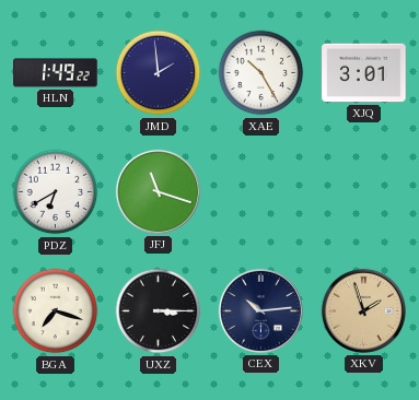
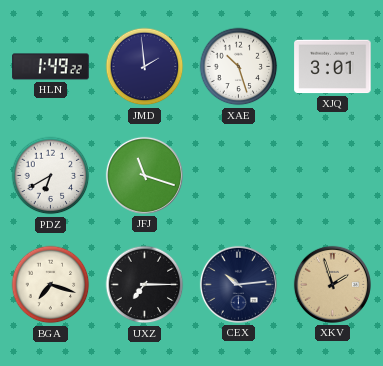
XAE: 10:25 -> 10:27
UXZ: 3:15 -> 7:15
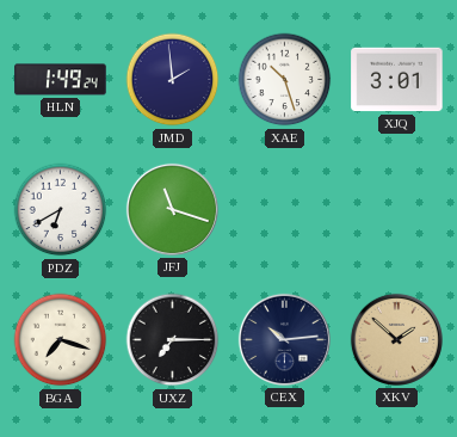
HLN: 1:49:22 -> 1:49:24
XKV: 1:57 -> 1:52
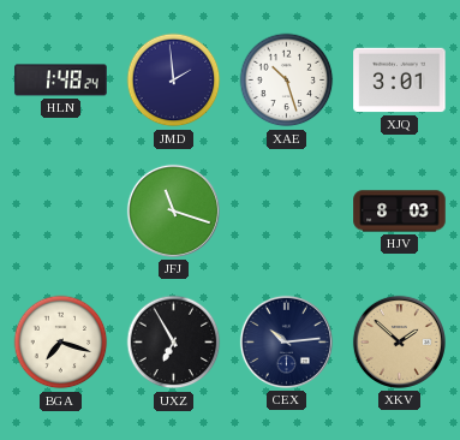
HLN: 1:49 -> 1:48
PDZ: 6:40 -> none
HJV: none -> 8:03
UXZ: 7:15 -> 6:55
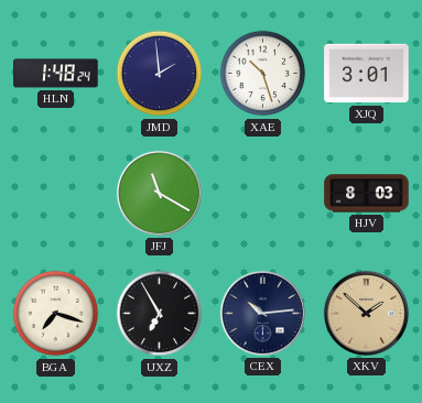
JFJ: 11:18 -> 11:20
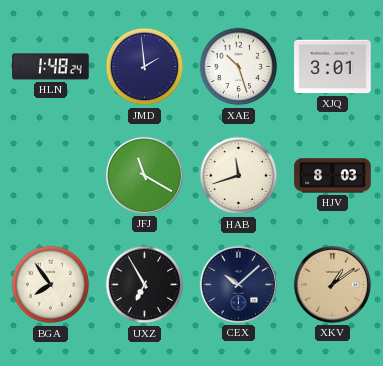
HAB: none -> 11:42
BGA: 7:18 -> 7:54
CEX: 10:14 -> 10:08
XKV: 1:52 -> 1:09
